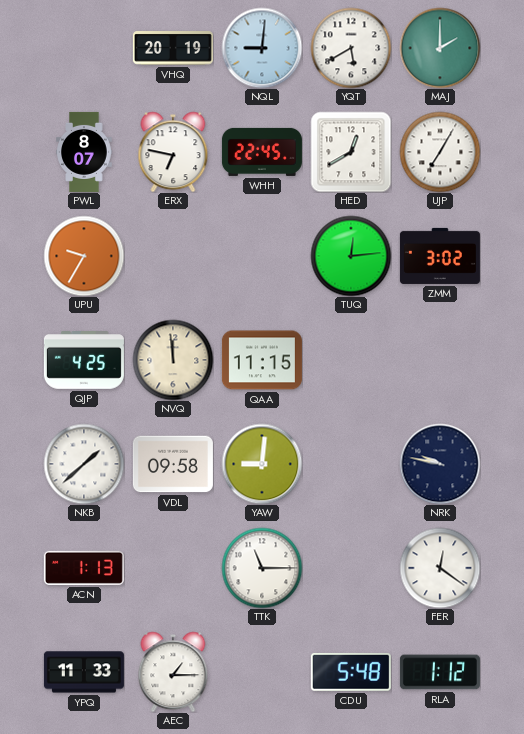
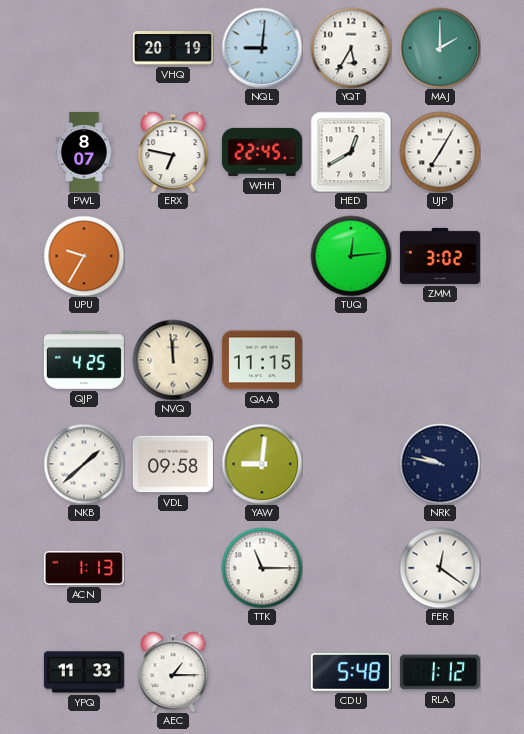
YQT: 5:40 -> 5:35
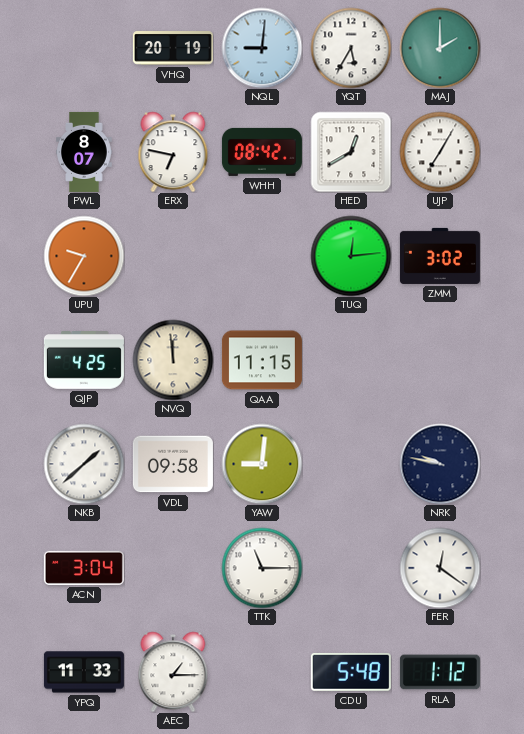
WHH: 22:45 -> 08:42
ACN: 1:13 -> 3:04
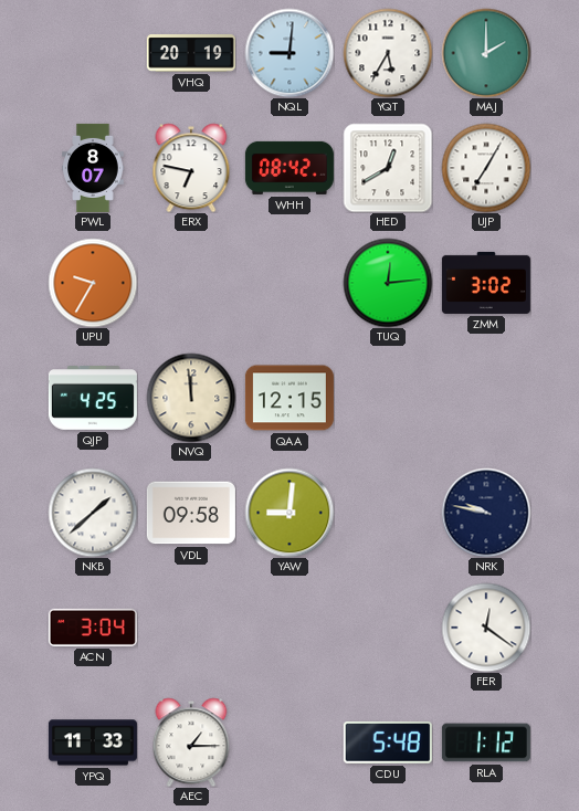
QAA: 11:15 -> 12:15
TTK: 11:15 -> none
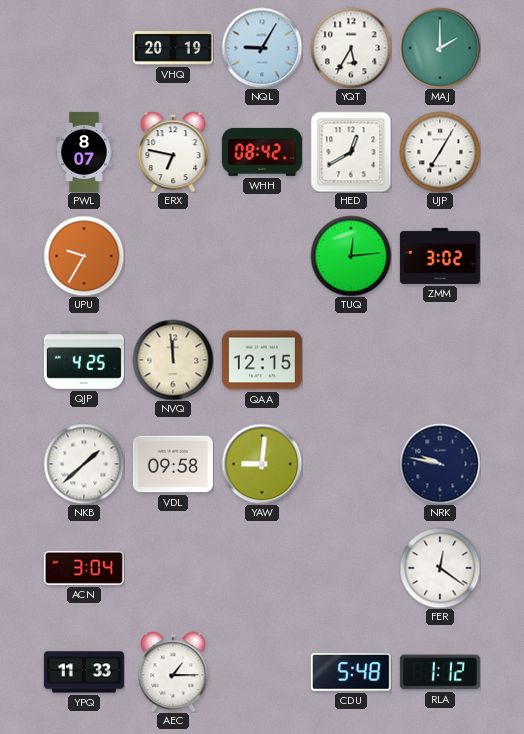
NQL: 9:01 -> 9:05
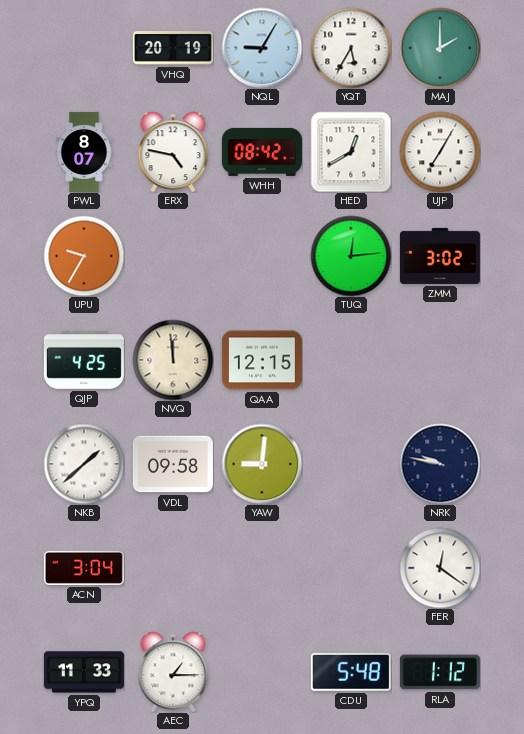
ERX: 6:47 -> 4:47
